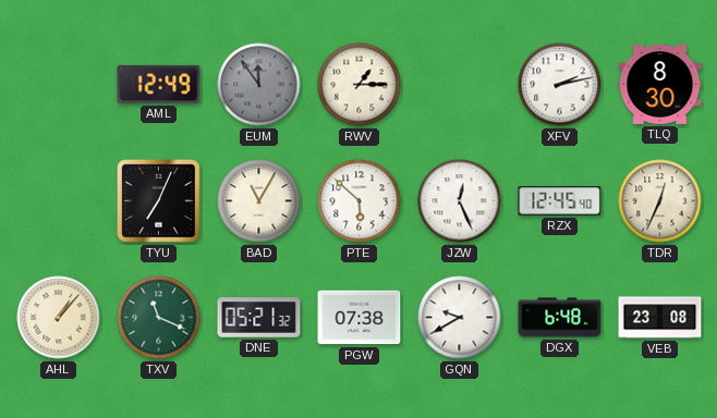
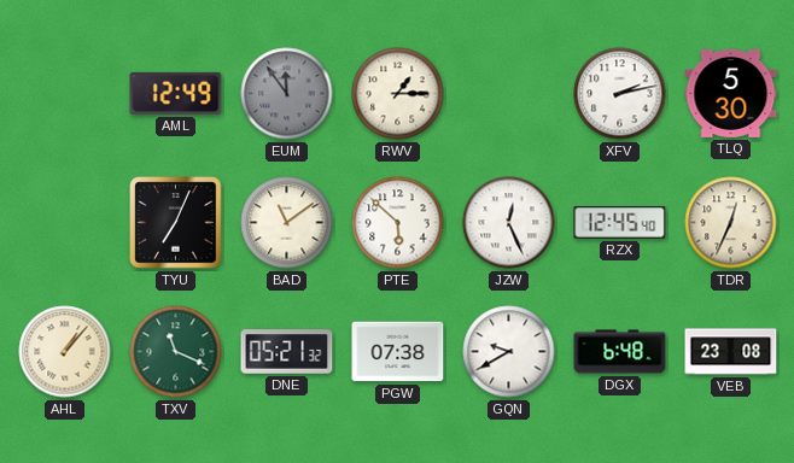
TLQ: 8:30 -> 5:30
BAD: 11:05 -> 11:09
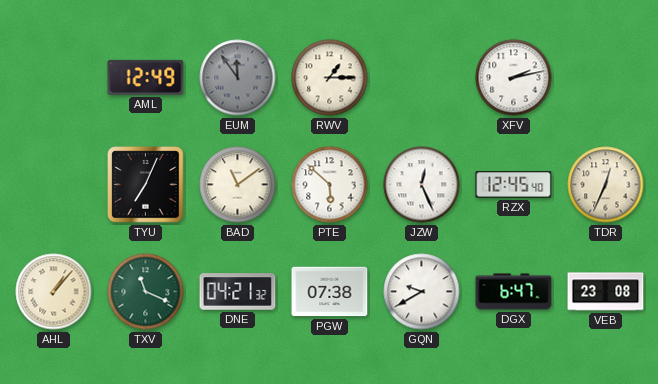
TLQ: 5:30 -> none
DNE: 05:21 -> 04:21
DGX: 6:48 -> 6:47
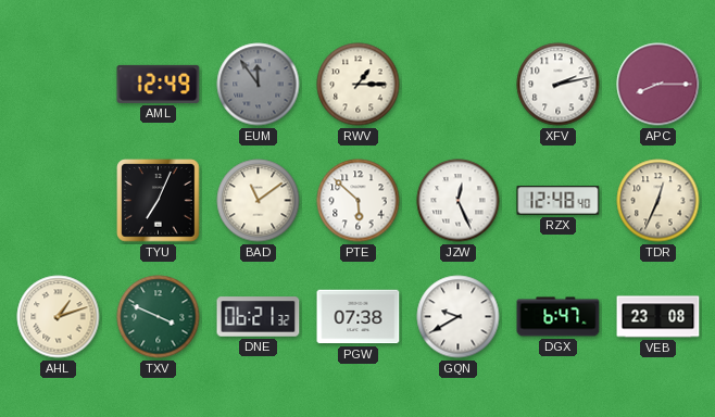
APC: none -> 8:15
RZX: 12:45 -> 12:48
AHL: 1:07 -> 1:12
TXV: 11:19 -> 3:49
DNE: 04:21 -> 06:21
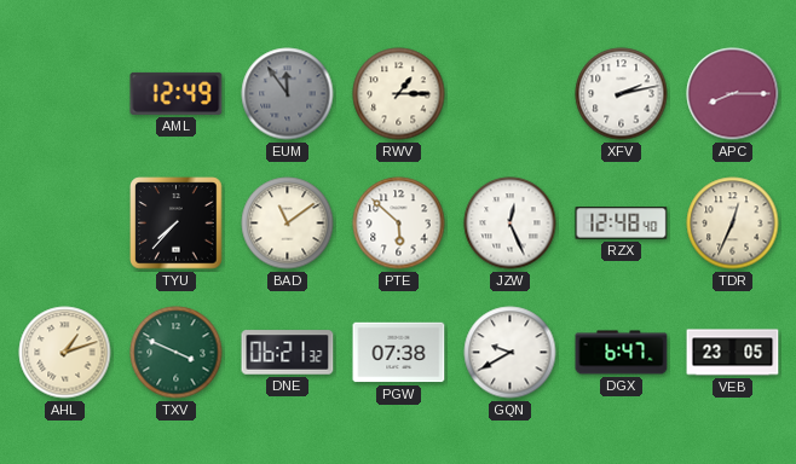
TYU: 7:04 -> 7:37
VEB: 23:08 -> 23:05
